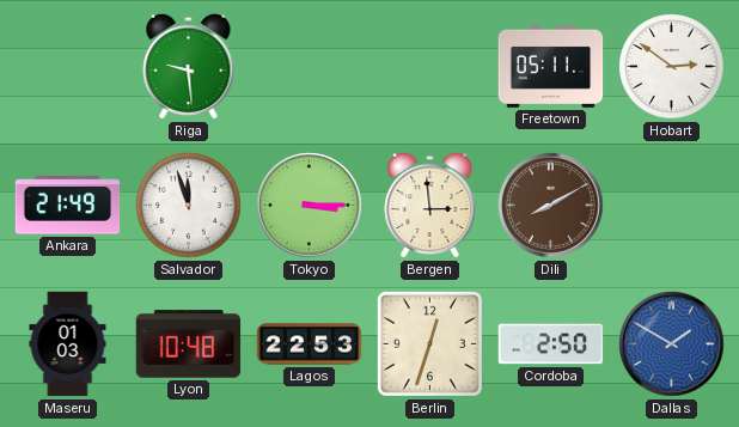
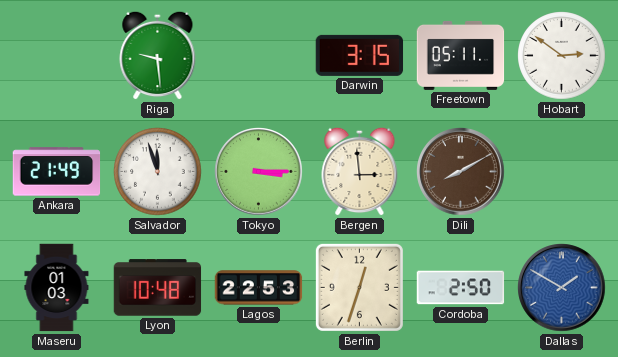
Darwin: none -> 3:15
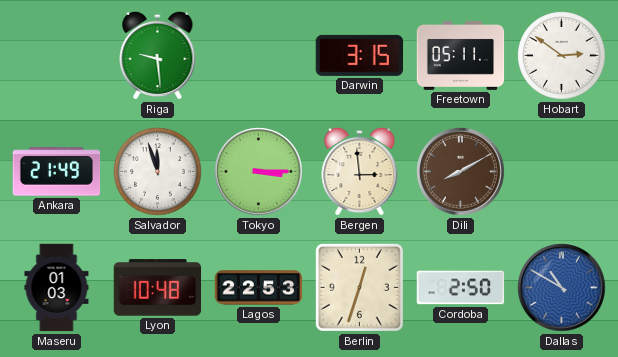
Dallas: 1:50 -> 10:50
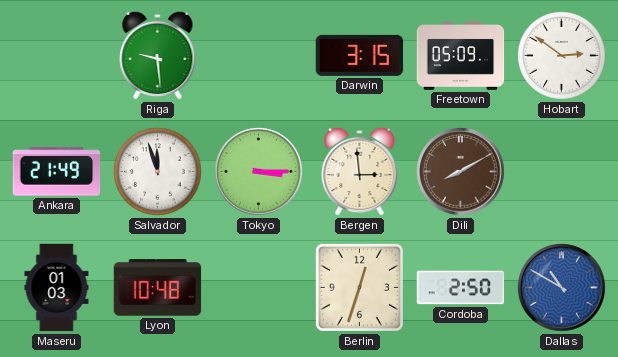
Freetown: 05:11 -> 05:09
Lagos: 22:53 -> none
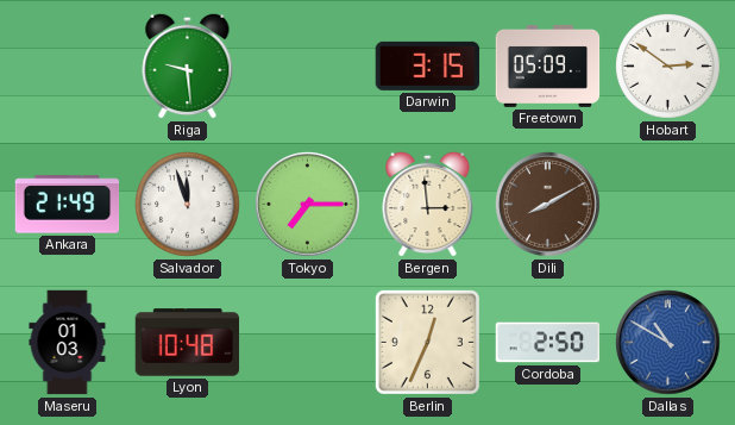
Tokyo: 3:15 -> 7:15
Berlin: 12:33 -> 12:34
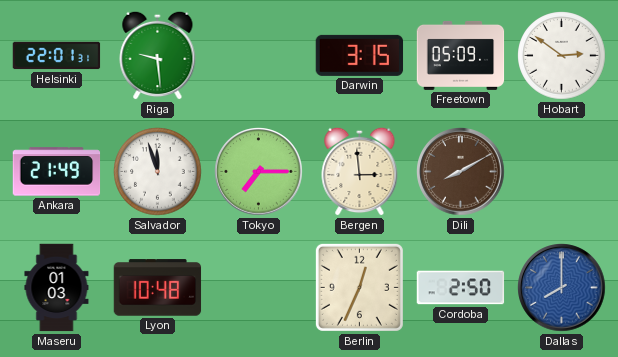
Helsinki: none -> 22:01
Dallas: 10:50 -> 8:00
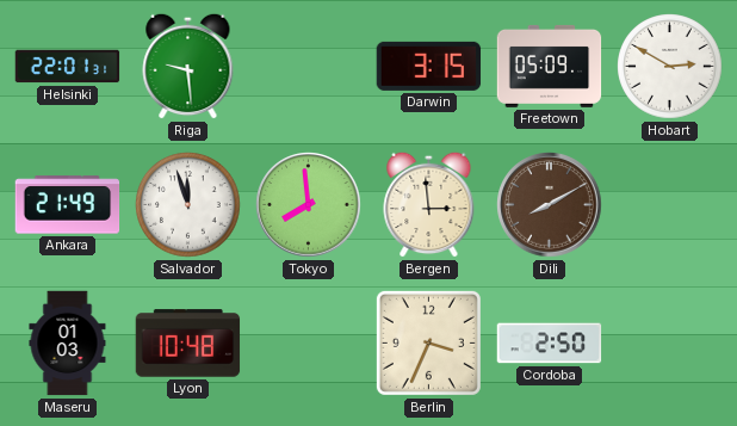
Hobart: 2:51 -> 2:50
Tokyo: 7:15 -> 7:59
Berlin: 12:34 -> 3:34
Dallas: 8:00 -> none
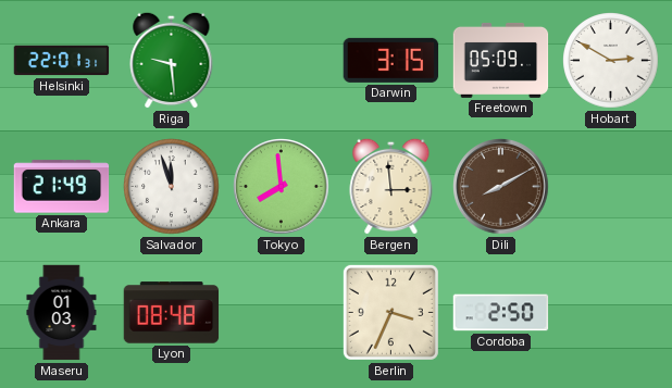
Lyon: 10:48 -> 08:48
